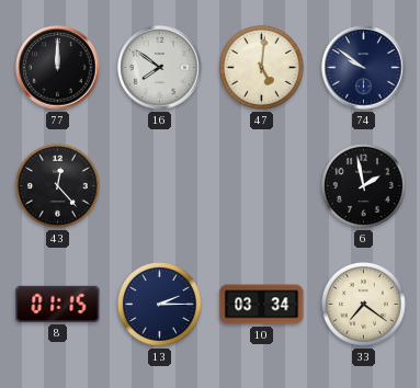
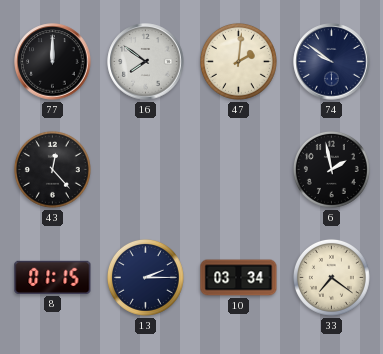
47: 5:01 -> 2:01
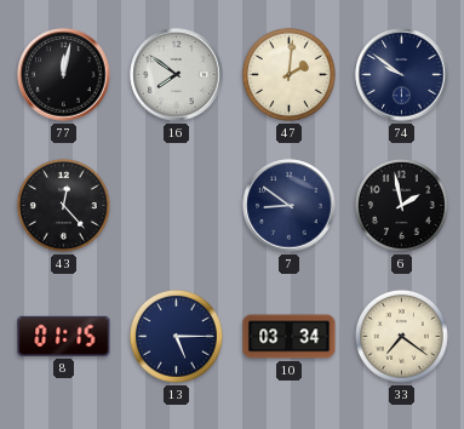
77: 12:00 -> 12:02
7: none -> 8:51
13: 2:15 -> 5:15
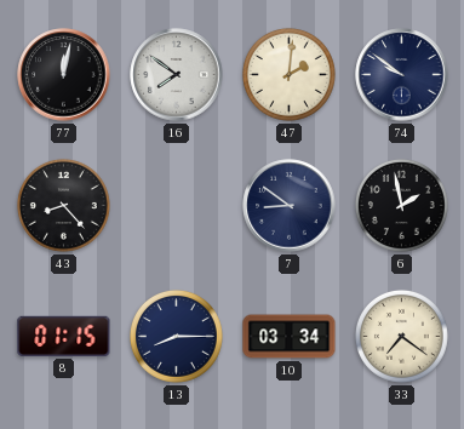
43: 12:23 -> 8:23
13: 5:15 -> 8:15
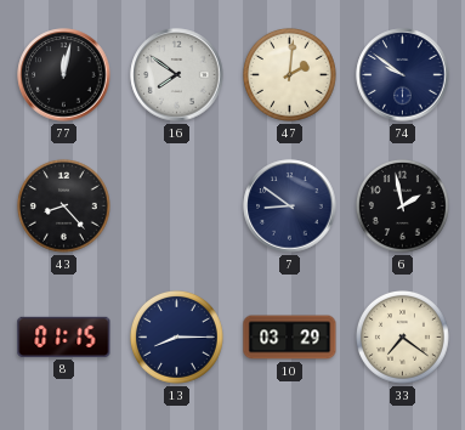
10: 03:34 -> 03:29
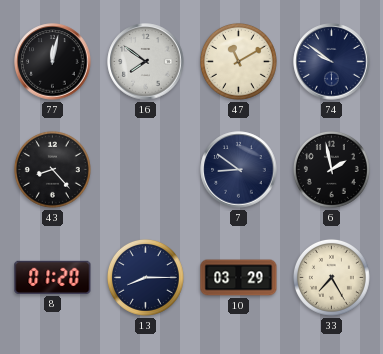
47: 2:01 -> 11:10
8: 01:15 -> 01:20
33: 7:21 -> 7:25
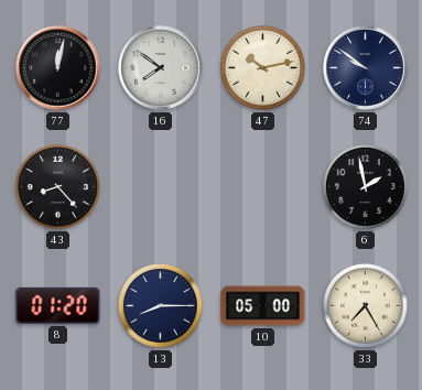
47: 11:10 -> 10:13
7: 8:51 -> none
10: 03:29 -> 05:00
